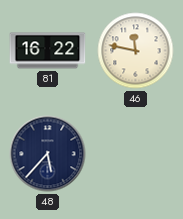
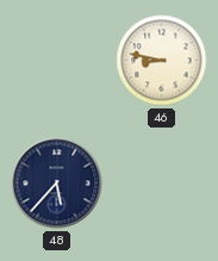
81: 16:22 -> none
46: 11:47 -> 8:47
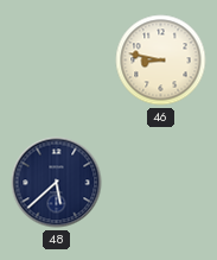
48: 5:37 -> 5:38
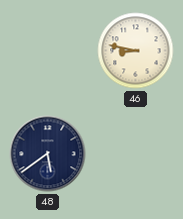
48: 5:38 -> 5:39
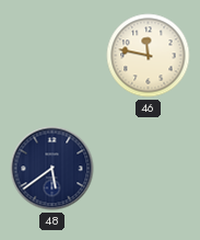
46: 8:47 -> 11:47
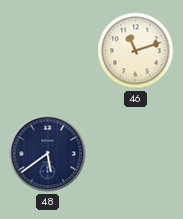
46: 11:47 -> 11:12
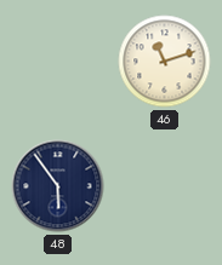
48: 5:39 -> 5:54
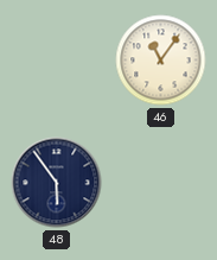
46: 11:12 -> 11:06
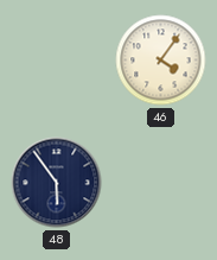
46: 11:06 -> 4:06
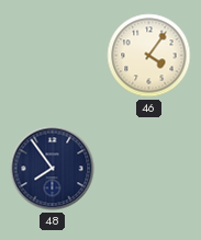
48: 5:54 -> 7:54
